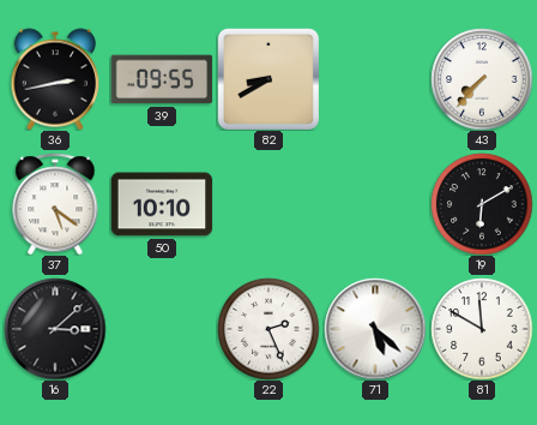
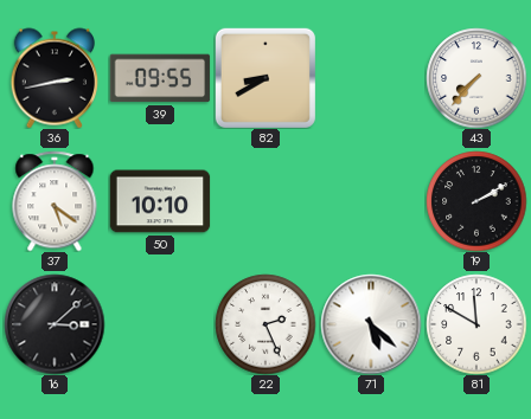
19: 6:10 -> 2:10
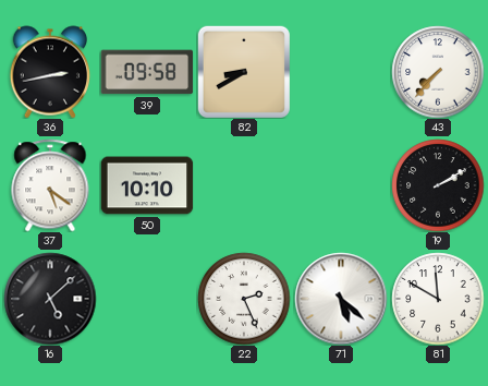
39: 09:55 -> 09:58
16: 3:08 -> 5:08
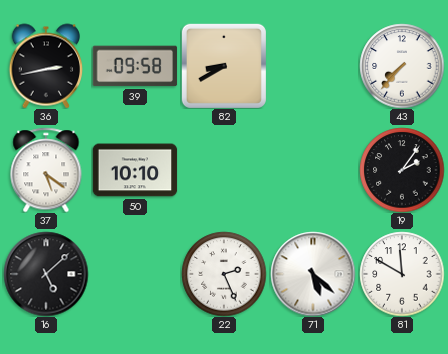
19: 2:10 -> 2:06
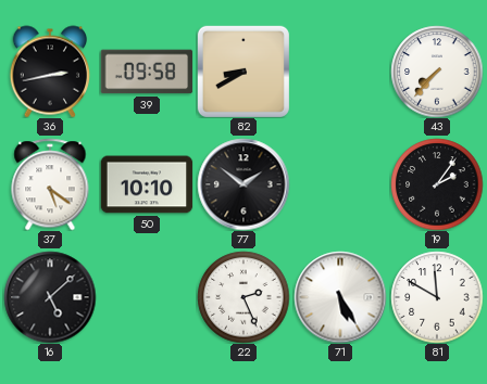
77: none -> 1:51
71: 5:22 -> 5:25
